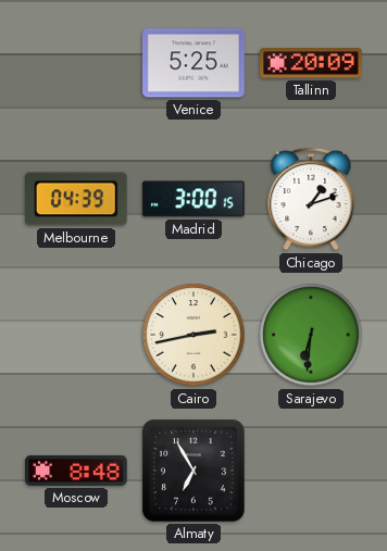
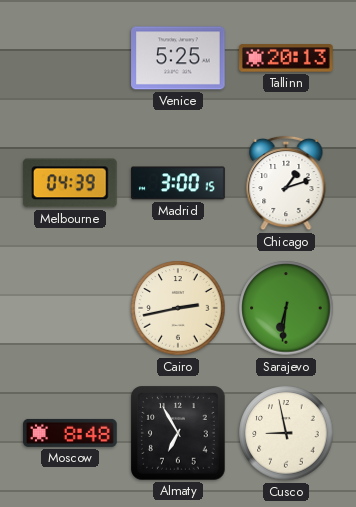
Tallinn: 20:09 -> 20:13
Cusco: none -> 8:58
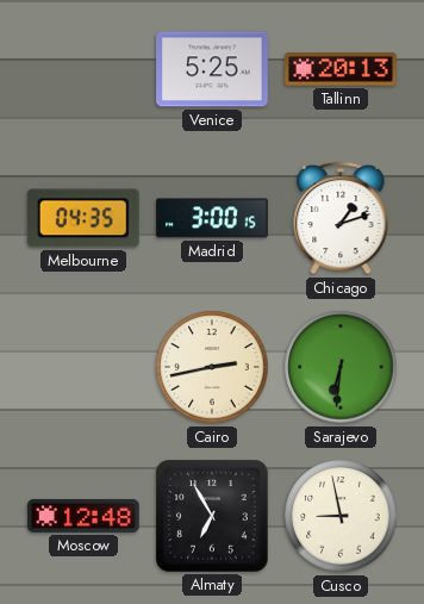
Melbourne: 04:39 -> 04:35
Moscow: 8:48 -> 12:48
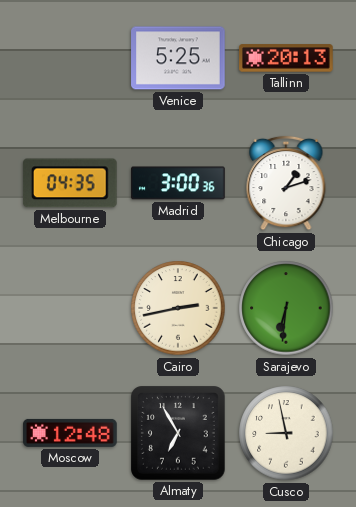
Madrid: 3:00:15 -> 3:00:36
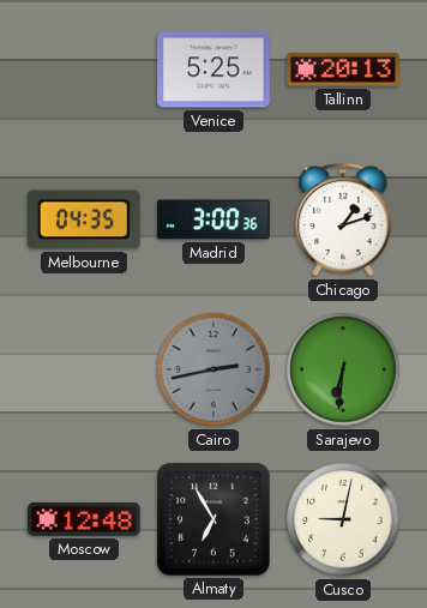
Cairo dial: cream -> grey
Cusco: 8:58 -> 9:02
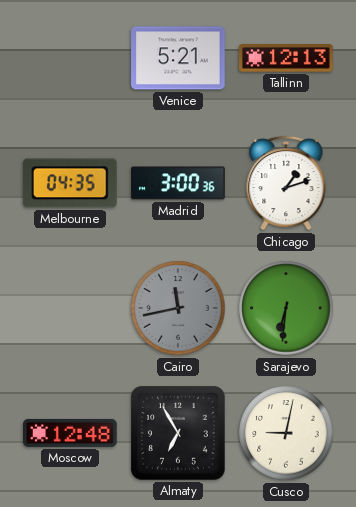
Venice: 5:25 -> 5:21
Tallinn: 20:13 -> 12:13
Cairo: 2:43 -> 11:43
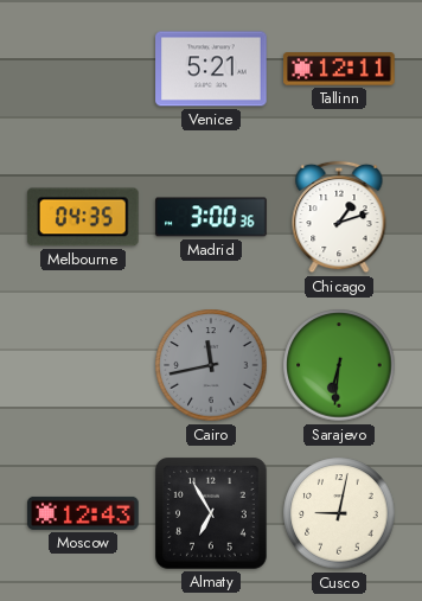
Tallinn: 12:13 -> 12:11
Moscow: 12:48 -> 12:43
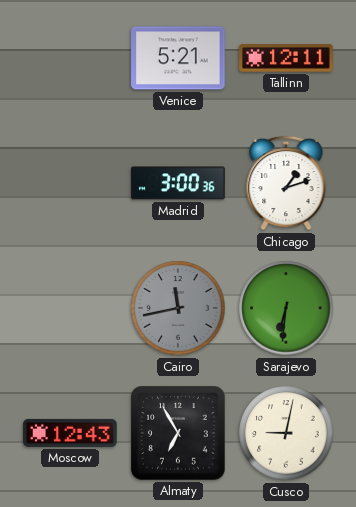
Melbourne: 04:35 -> none
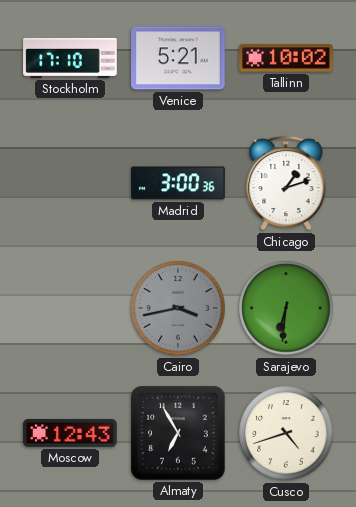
Stockholm: none -> 17:10
Tallinn: 12:11 -> 10:02
Cairo: 11:43 -> 3:43
Cusco: 9:02 -> 4:42
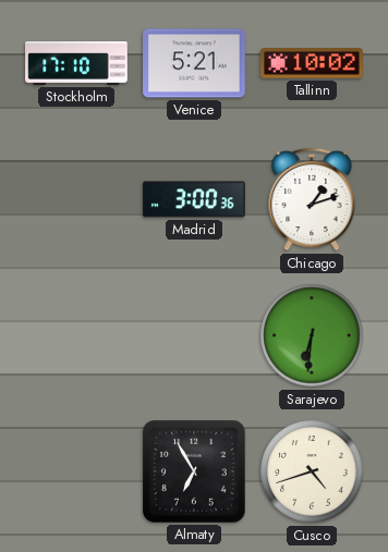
Cairo: 3:43 -> none
Moscow: 12:43 -> none
